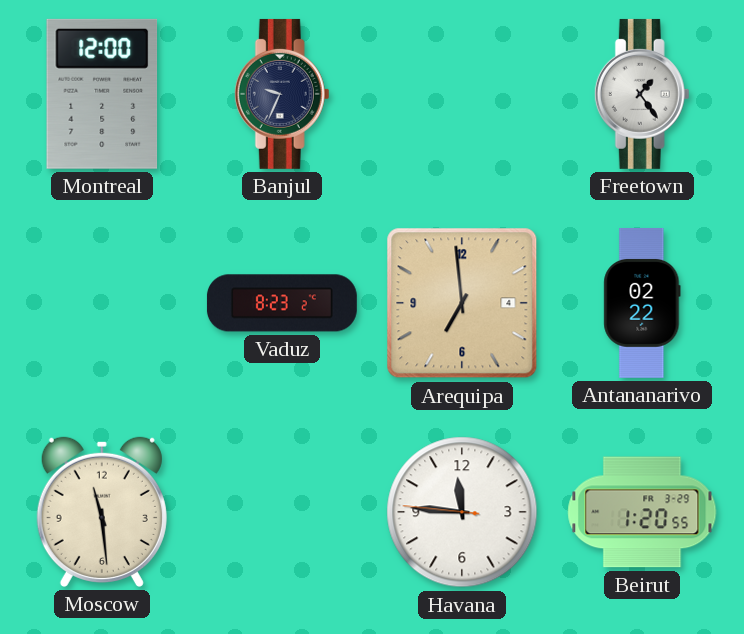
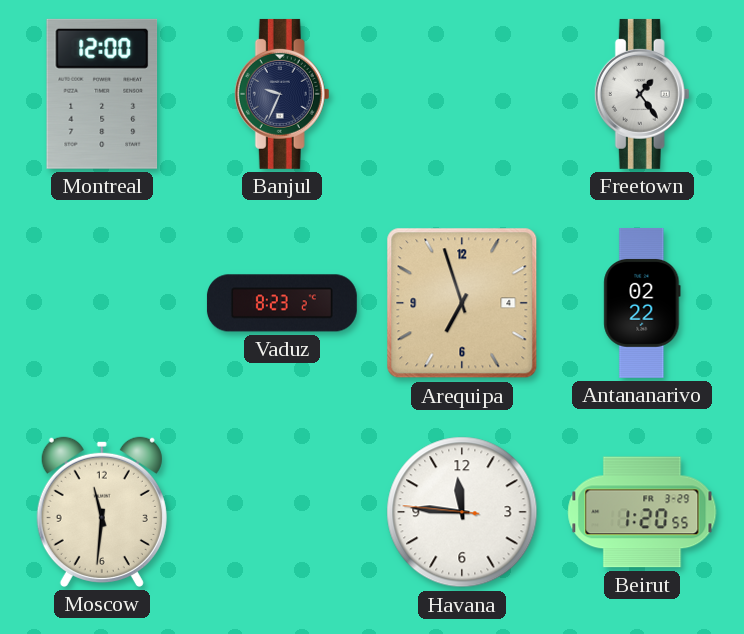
Arequipa: 6:59 -> 6:57
Moscow: 11:29 -> 11:31
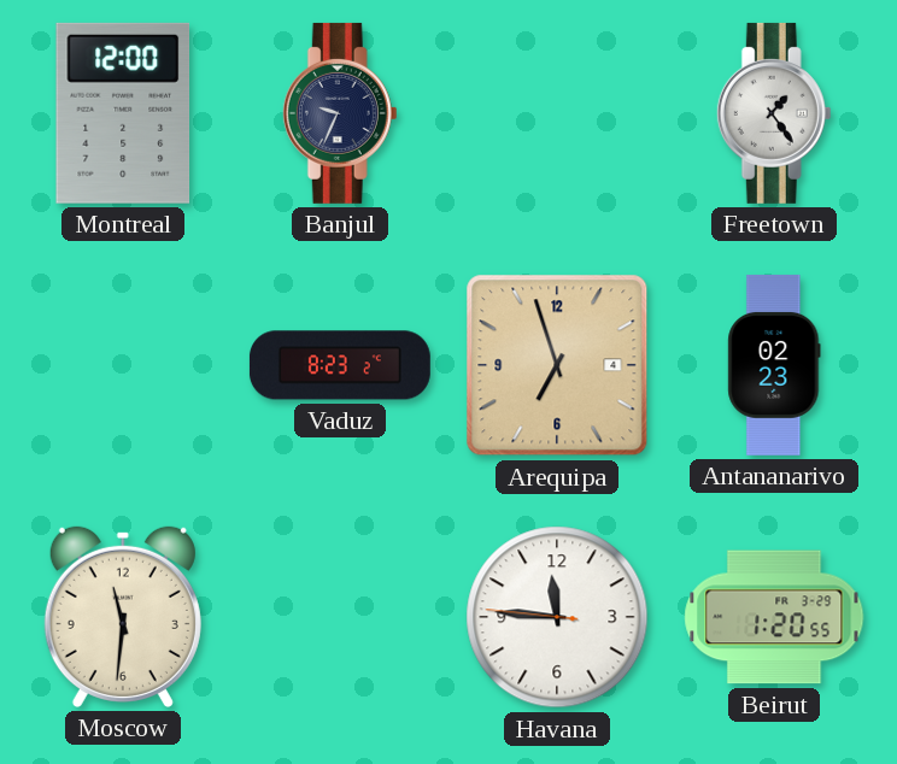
Antananarivo: 02:22 -> 02:23
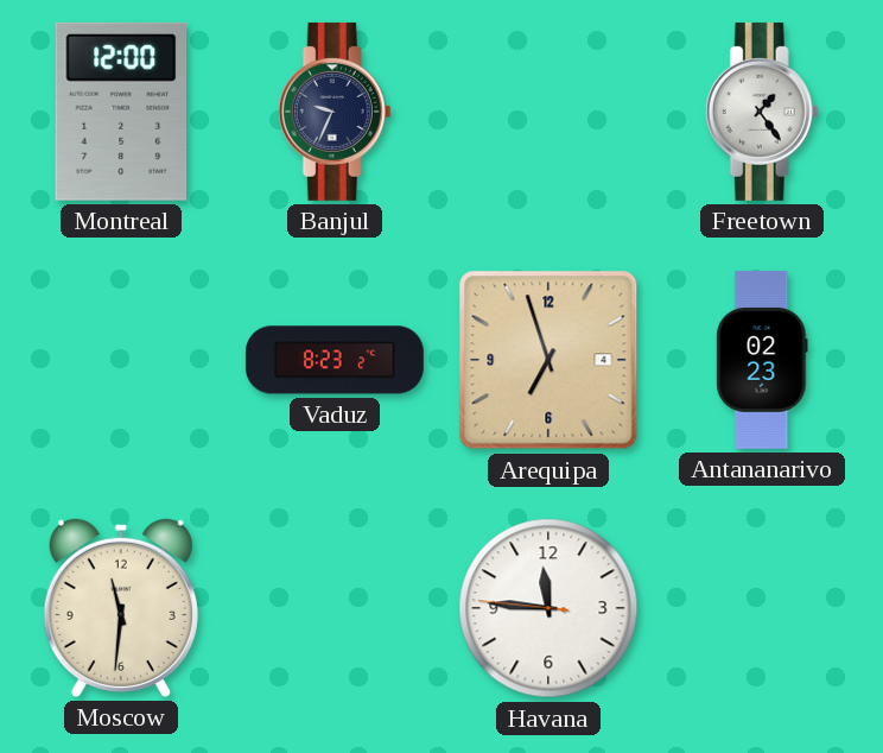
Beirut: 1:20 -> none
